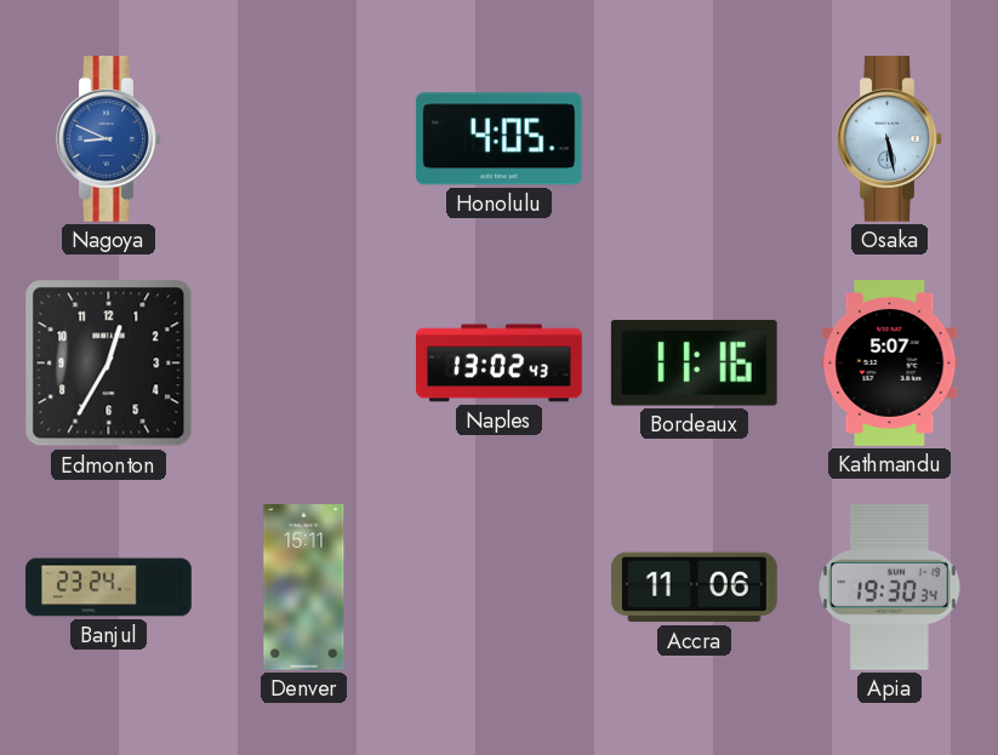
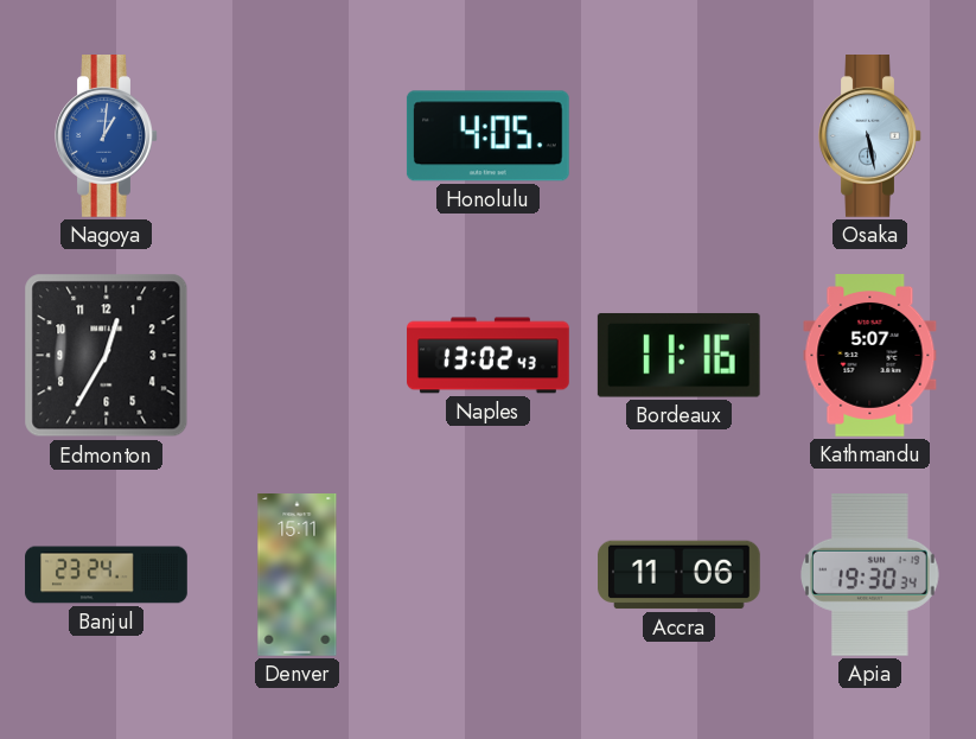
Nagoya: 8:49 -> 1:01
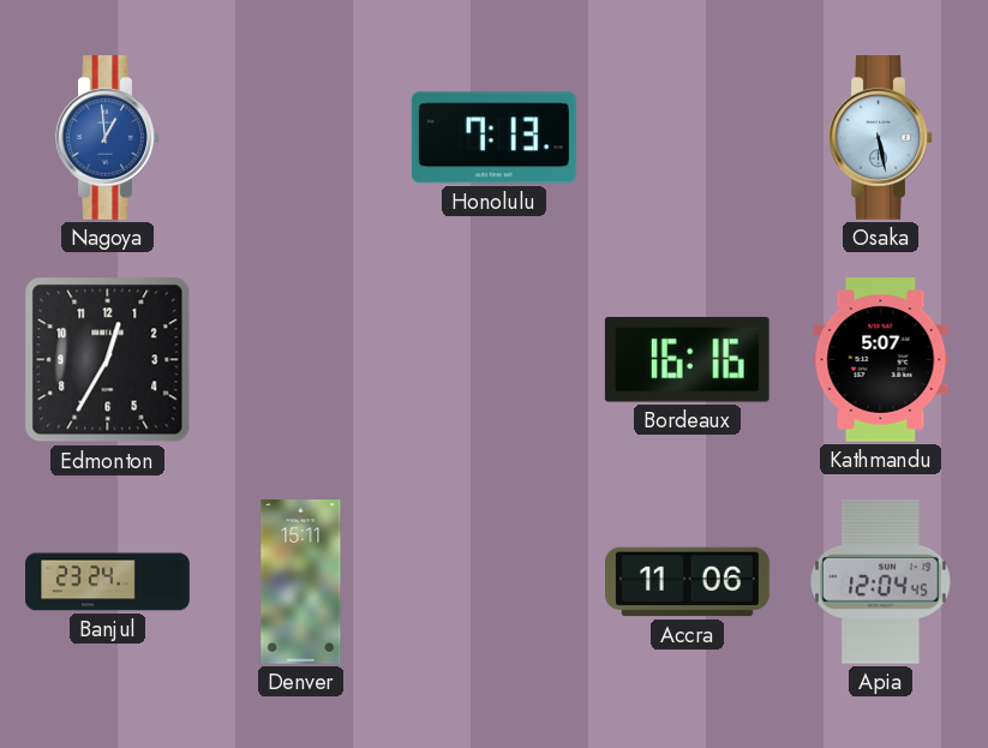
Nagoya: 1:01 -> 12:59
Honolulu: 4:05 -> 7:13
Naples: 13:02 -> none
Bordeaux: 11:16 -> 16:16
Apia: 19:30 -> 12:04
